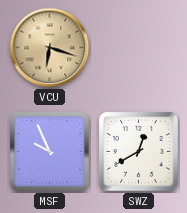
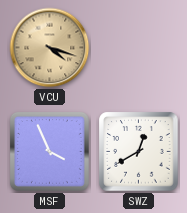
VCU: 6:18 -> 4:18
MSF: 9:56 -> 3:56
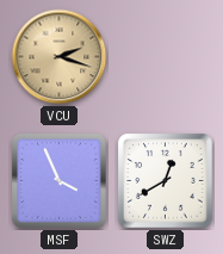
VCU: 4:18 -> 2:18
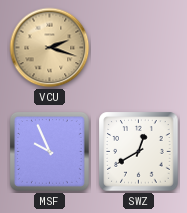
MSF: 3:56 -> 9:56
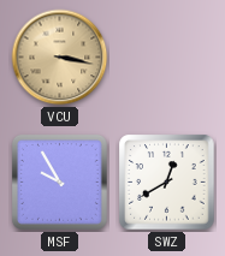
VCU: 2:18 -> 3:17
MSF: 9:56 -> 9:55
